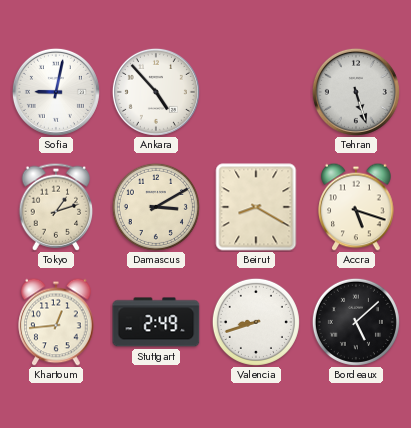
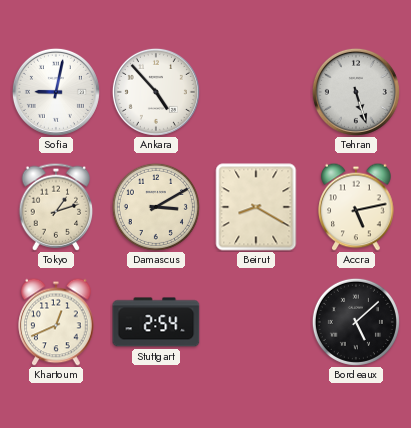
Accra: 5:18 -> 5:13
Khartoum: 12:44 -> 12:41
Stuttgart: 2:49 -> 2:54
Valencia: 8:42 -> none
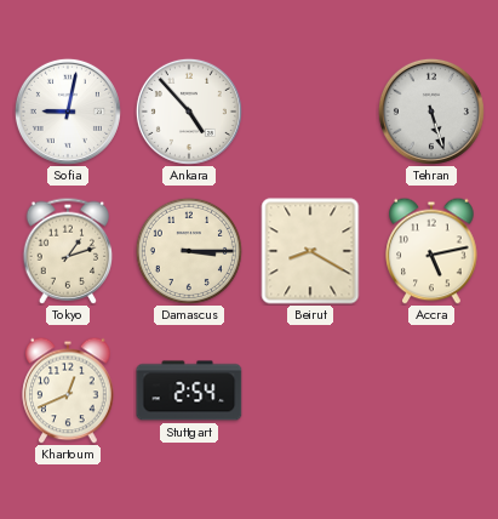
Damascus: 3:10 -> 3:15
Bordeaux: 5:08 -> none
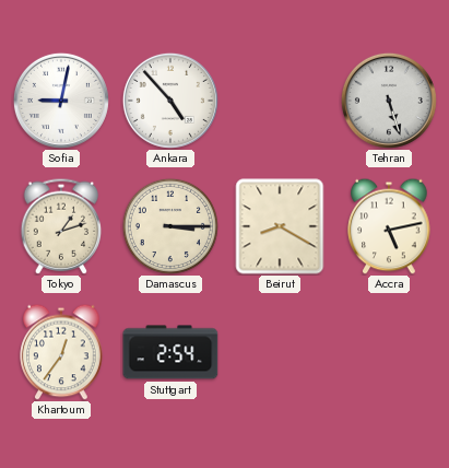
Khartoum: 12:41 -> 12:36
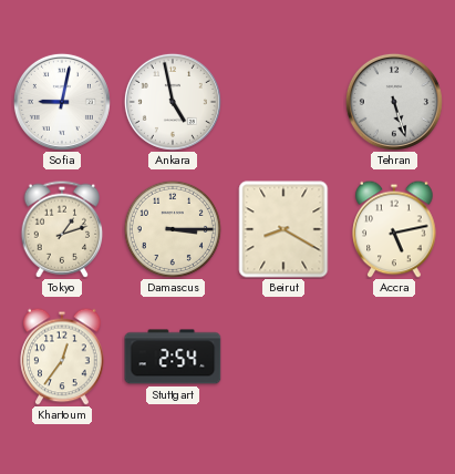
Ankara: 4:53 -> 4:58
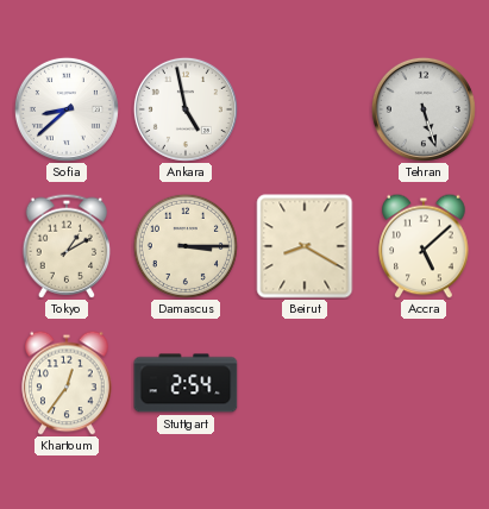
Sofia: 9:02 -> 8:38
Tokyo: 1:12 -> 1:10
Accra: 5:13 -> 5:08
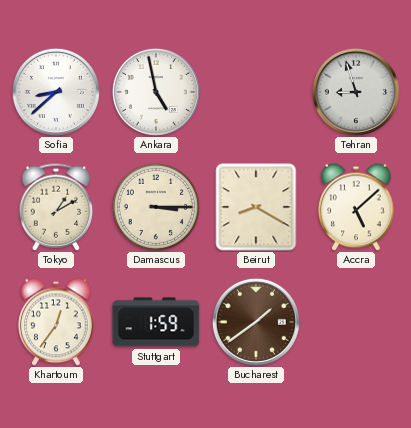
Tehran: 5:27 -> 8:57
Stuttgart: 2:54 -> 1:59
Bucharest: none -> 1:39
